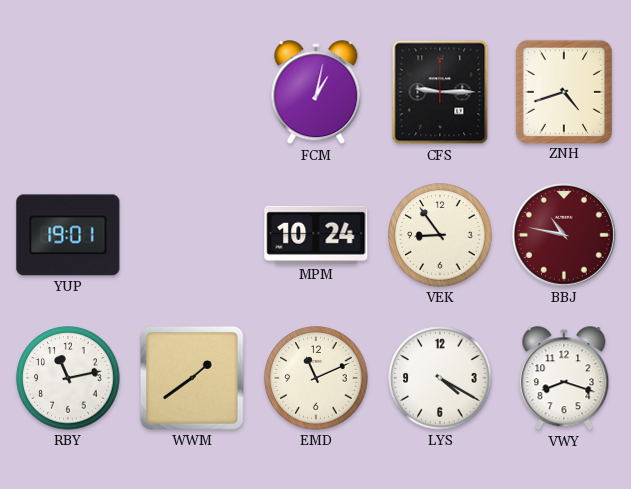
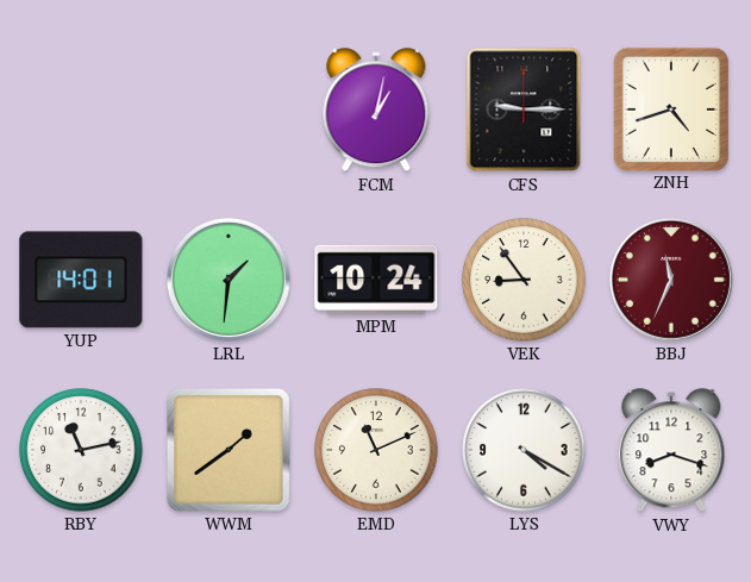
YUP: 19:01 -> 14:01
LRL: none -> 1:31
BBJ: 10:47 -> 11:34
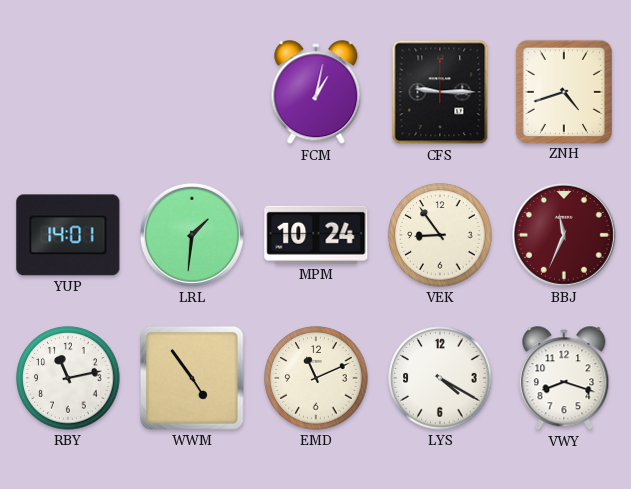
WWM: 1:39 -> 4:54
